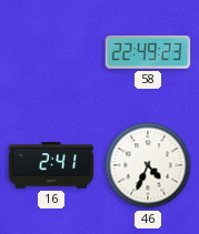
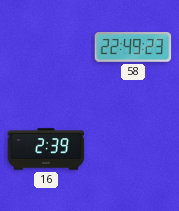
16: 2:41 -> 2:39
46: 4:34 -> none
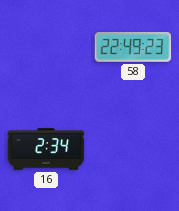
16: 2:39 -> 2:34
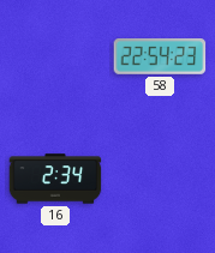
58: 22:49 -> 22:54
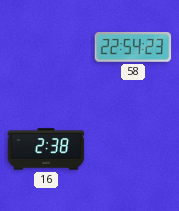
16: 2:34 -> 2:38
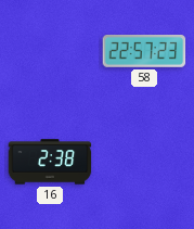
58: 22:54 -> 22:57
